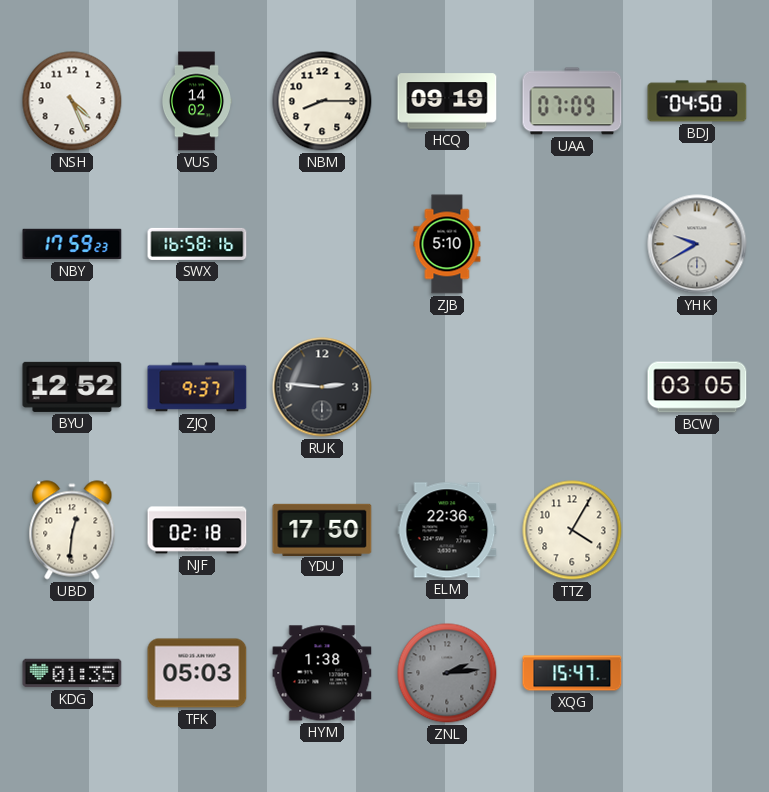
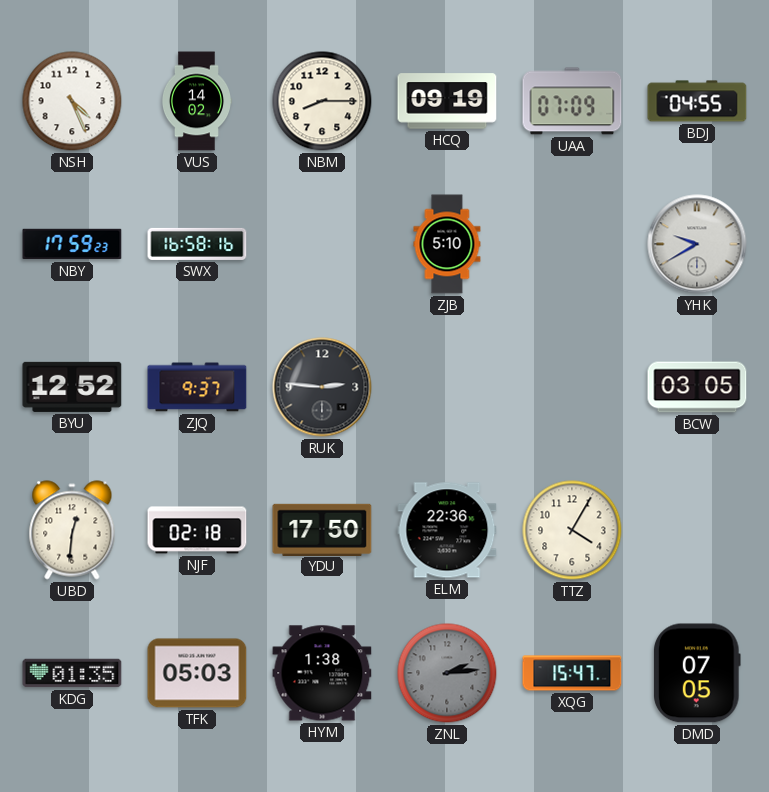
BDJ: 04:50 -> 04:55
DMD: none -> 07:05
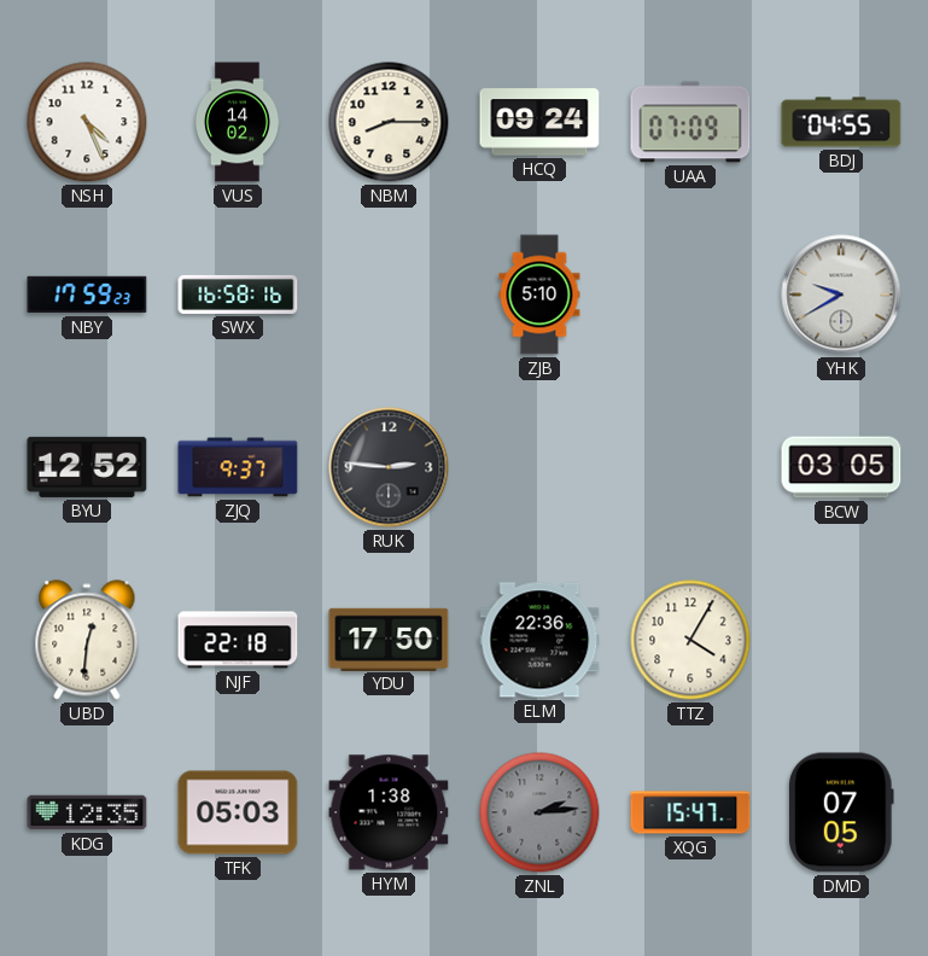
HCQ: 09:19 -> 09:24
NJF: 02:18 -> 22:18
KDG: 01:35 -> 12:35
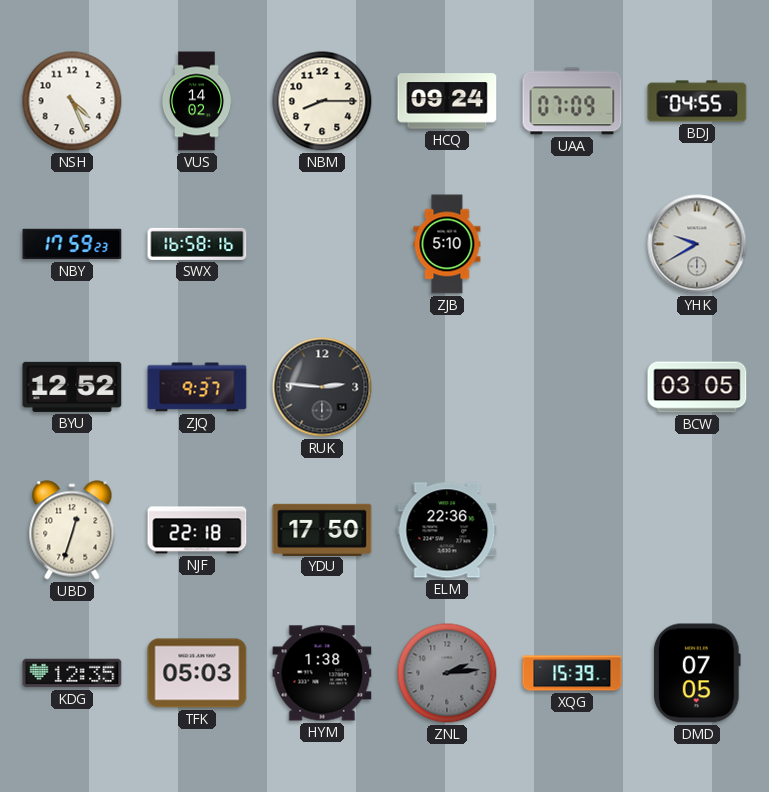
UBD: 12:31 -> 12:33
TTZ: 4:05 -> none
XQG: 15:47 -> 15:39
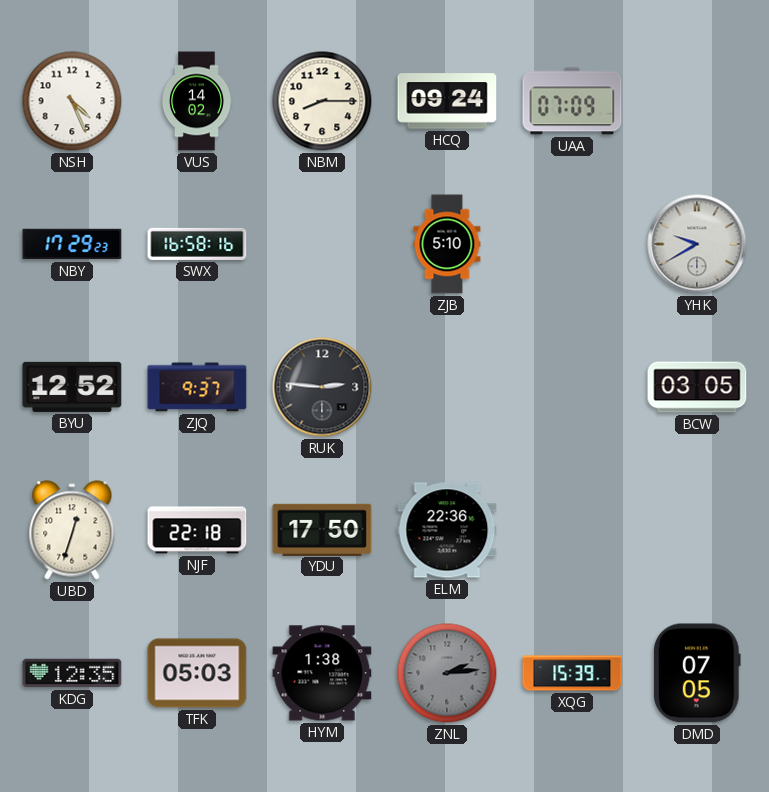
BDJ: 04:55 -> none
NBY: 17:59 -> 17:29
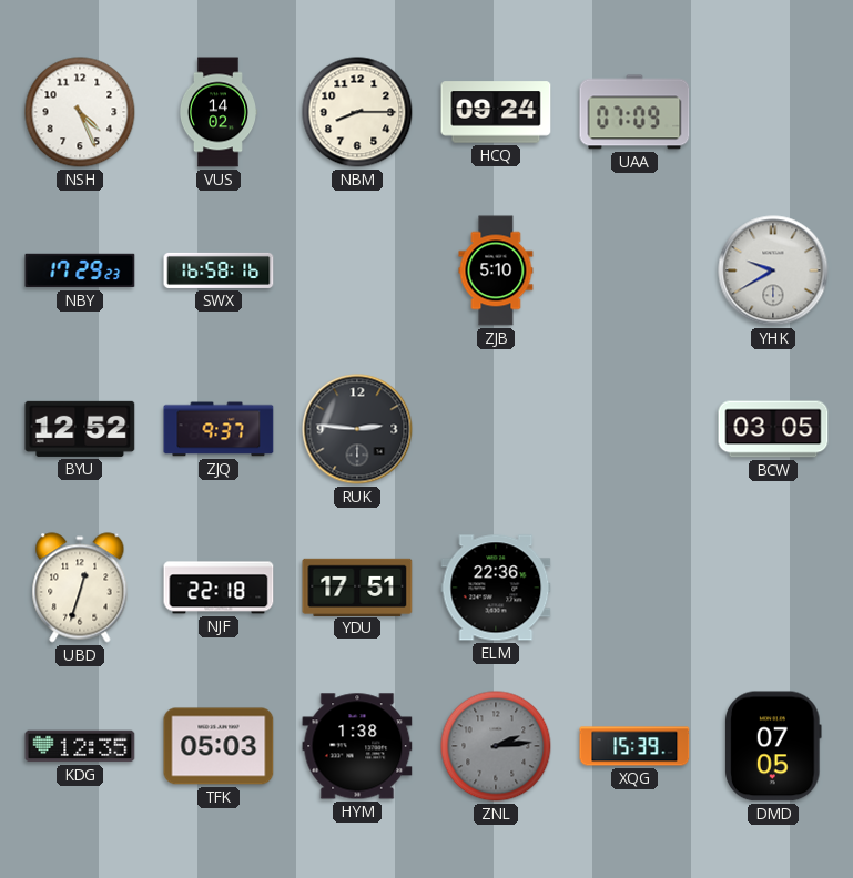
YDU: 17:50 -> 17:51
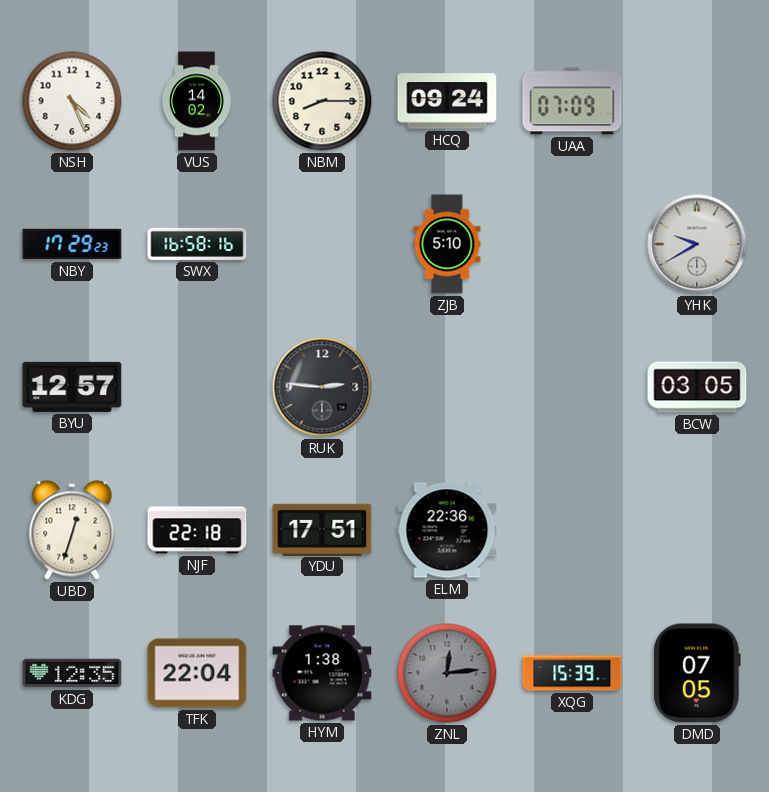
BYU: 12:52 -> 12:57
ZJQ: 9:37 -> none
TFK: 05:03 -> 22:04
ZNL: 2:14 -> 12:14
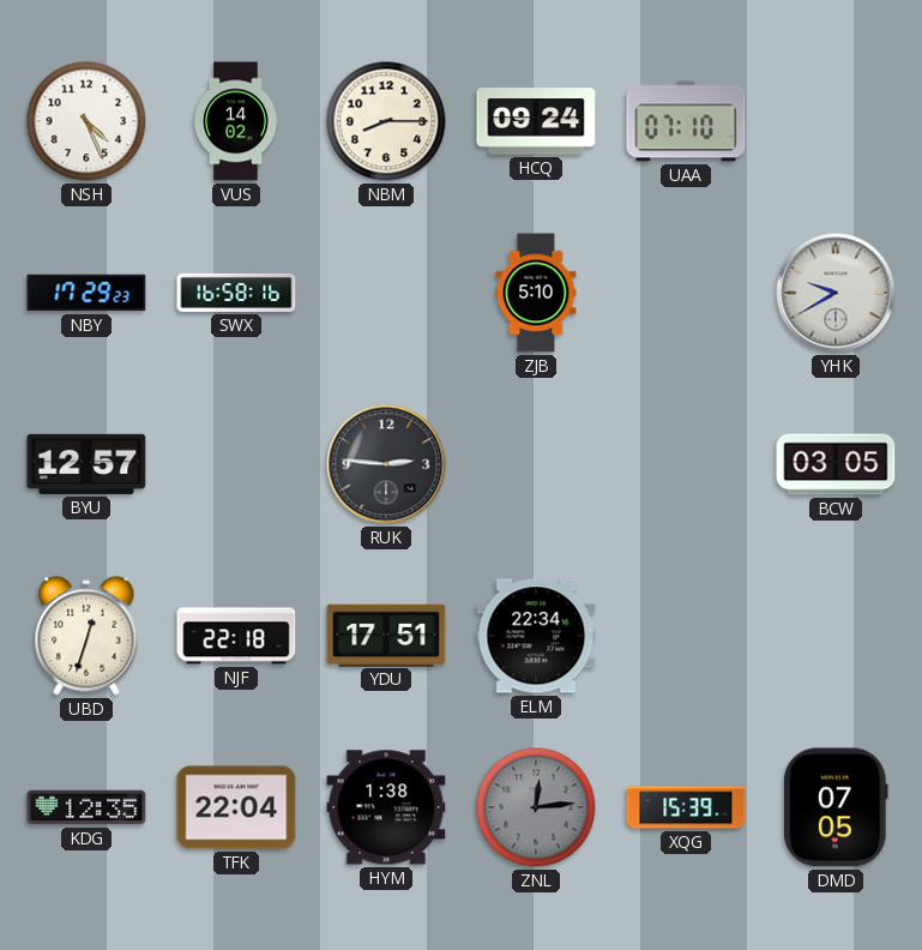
UAA: 07:09 -> 07:10
ELM: 22:36 -> 22:34
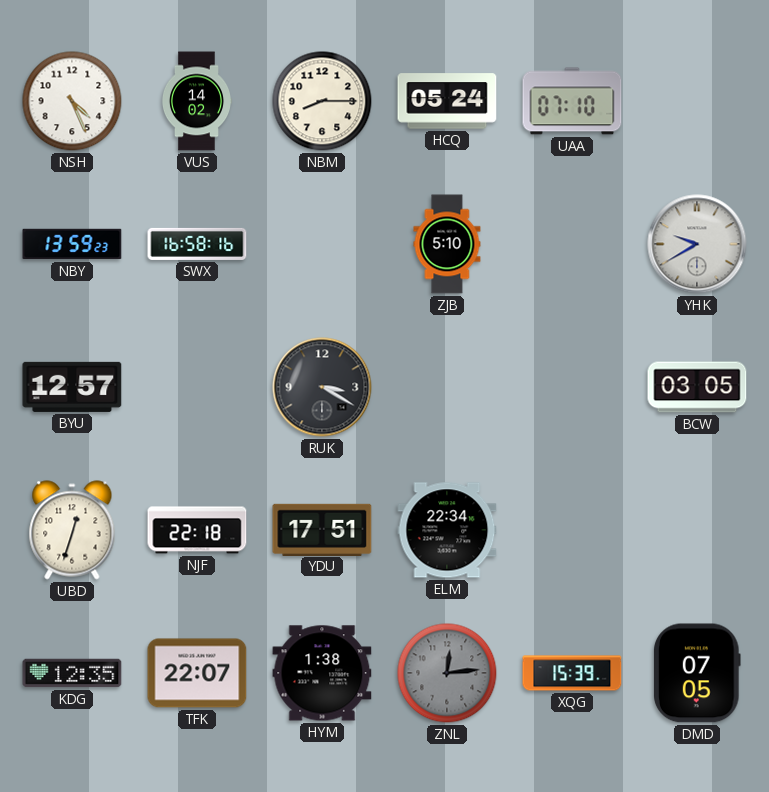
HCQ: 09:24 -> 05:24
NBY: 17:29 -> 13:59
RUK: 2:46 -> 3:20
TFK: 22:04 -> 22:07
